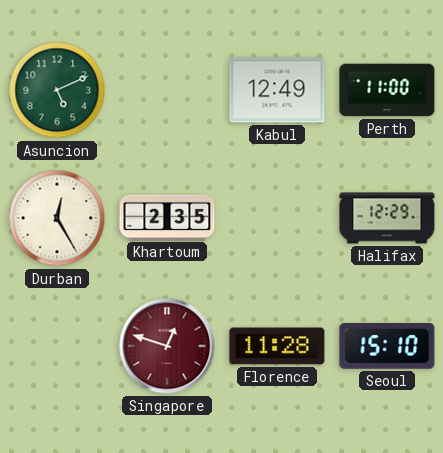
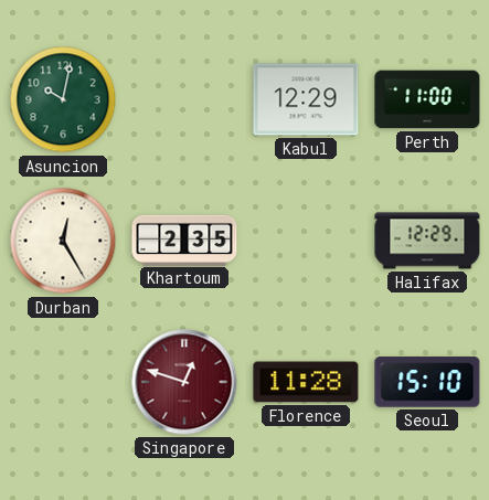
Asuncion: 5:11 -> 10:02
Kabul: 12:49 -> 12:29
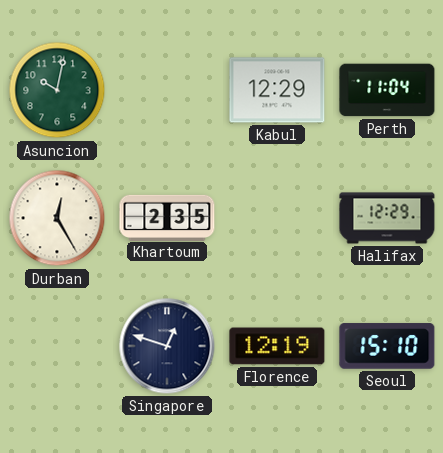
Perth: 11:00 -> 11:04
Singapore dial: burgundy -> navy
Florence: 11:28 -> 12:19
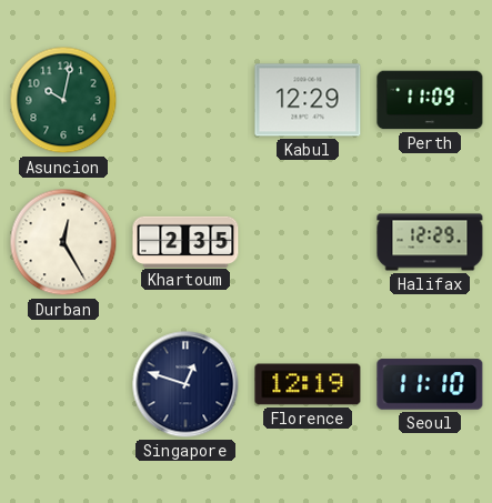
Perth: 11:04 -> 11:09
Seoul: 15:10 -> 11:10
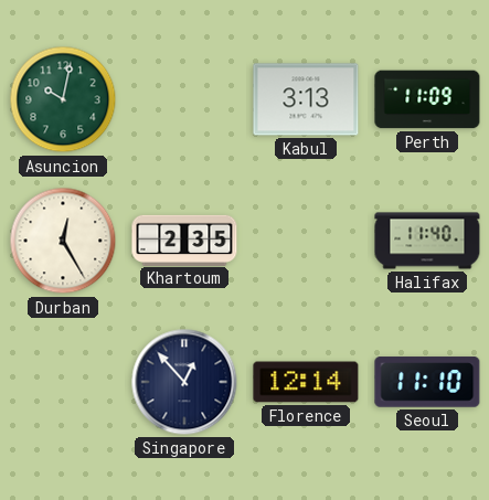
Kabul: 12:29 -> 3:13
Halifax: 12:29 -> 11:40
Singapore: 12:48 -> 12:53
Florence: 12:19 -> 12:14
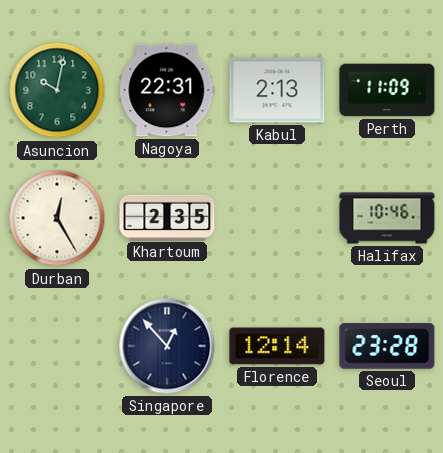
Nagoya: none -> 22:31
Kabul: 3:13 -> 2:13
Halifax: 11:40 -> 10:46
Seoul: 11:10 -> 23:28
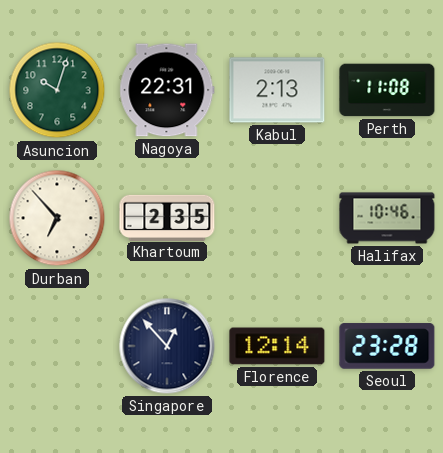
Asuncion: 10:02 -> 10:03
Perth: 11:09 -> 11:08
Durban: 12:25 -> 6:53
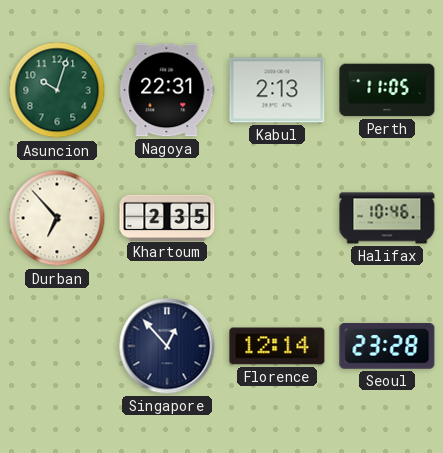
Perth: 11:08 -> 11:05
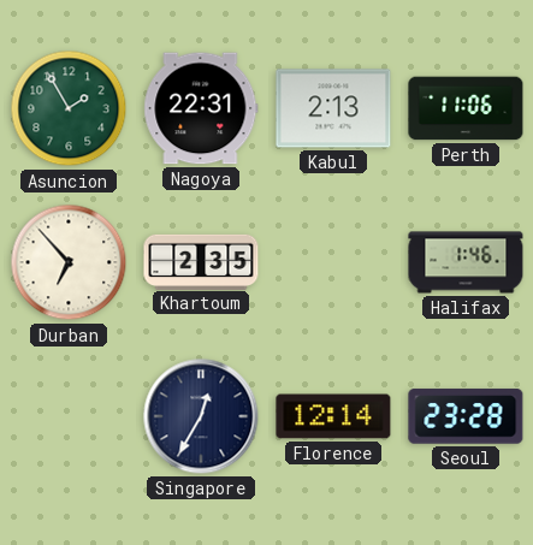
Asuncion: 10:03 -> 1:55
Perth: 11:05 -> 11:06
Halifax: 10:46 -> 1:46
Singapore: 12:53 -> 12:35
